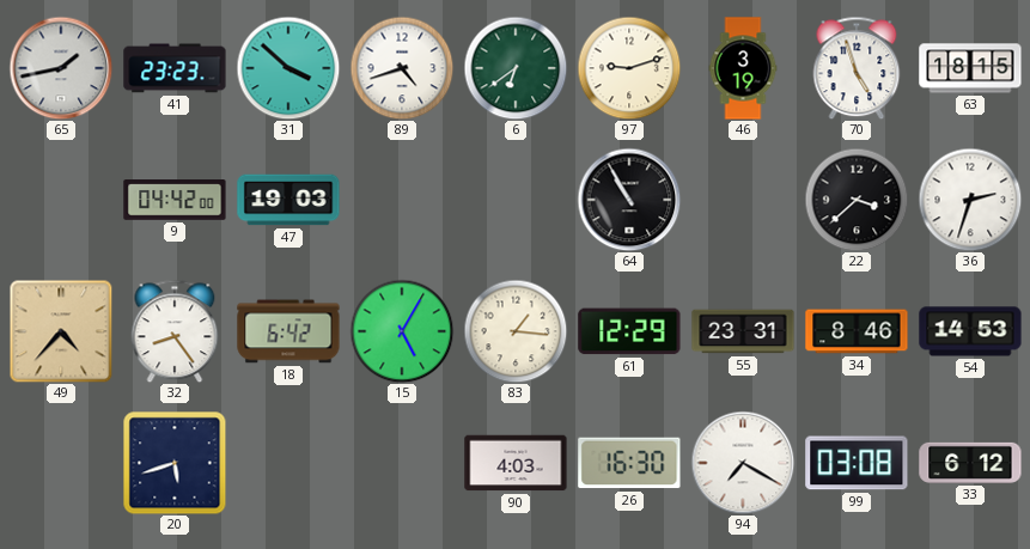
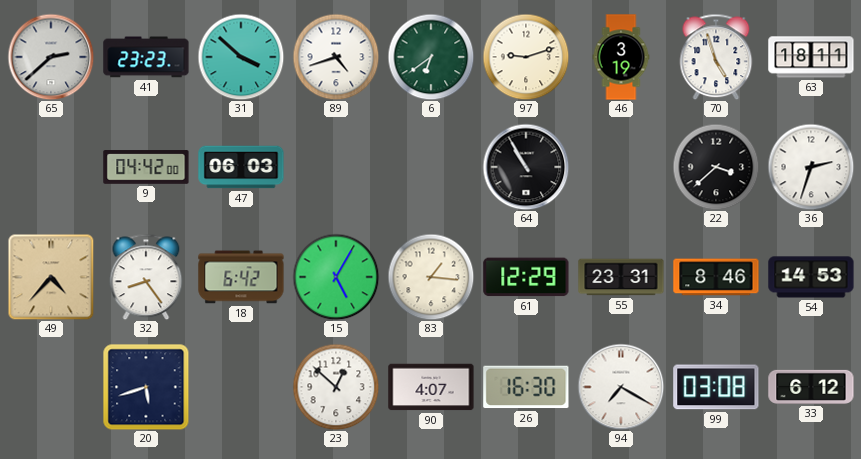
65: 1:43 -> 2:38
63: 18:15 -> 18:11
47: 19:03 -> 06:03
23: none -> 12:52
90: 4:03 -> 4:07
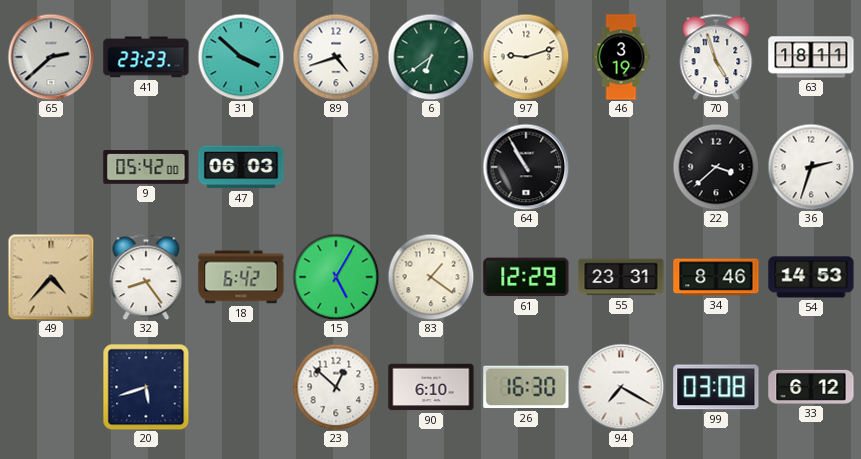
9: 04:42 -> 05:42
83: 1:16 -> 1:21
90: 4:07 -> 6:10
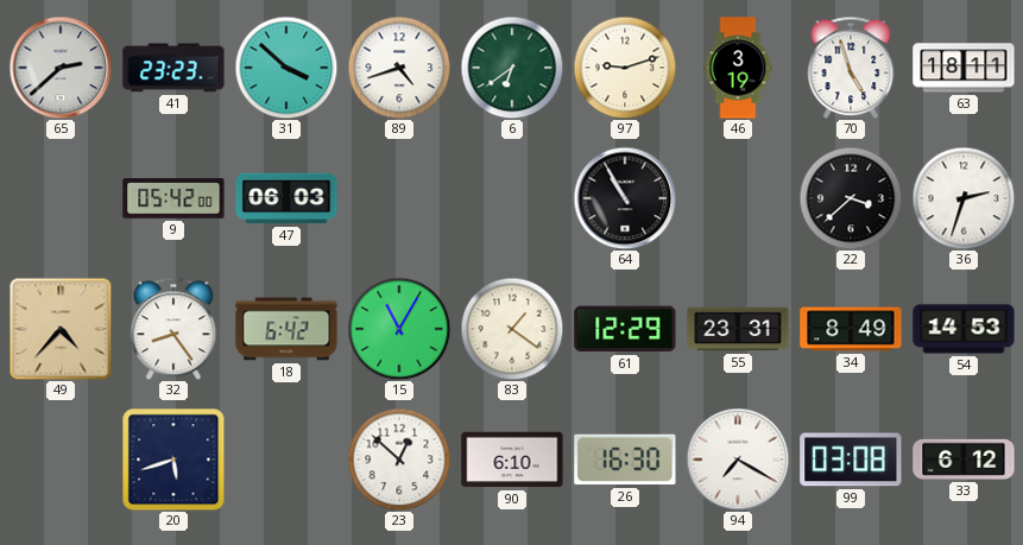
15: 5:05 -> 11:05
34: 8:46 -> 8:49
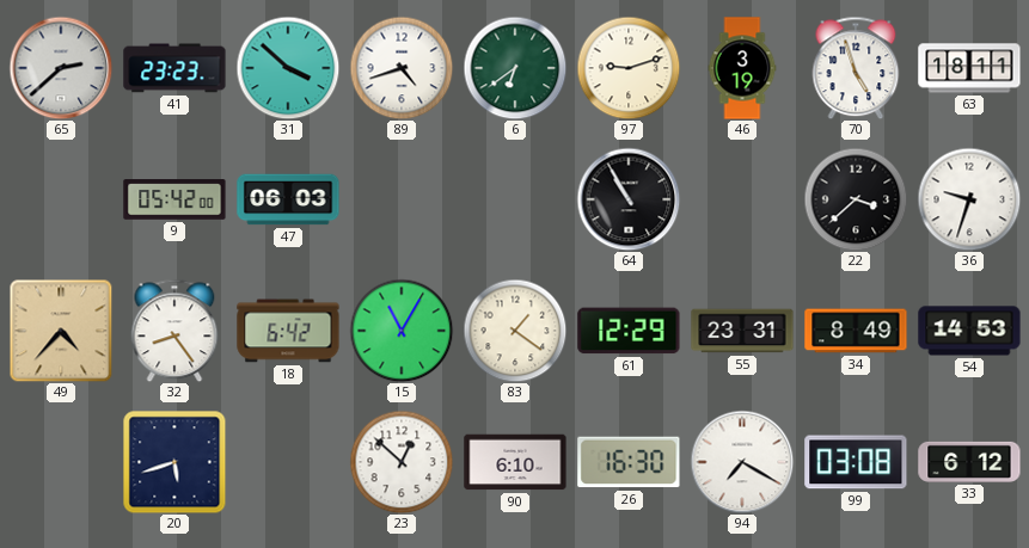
36: 2:33 -> 9:33
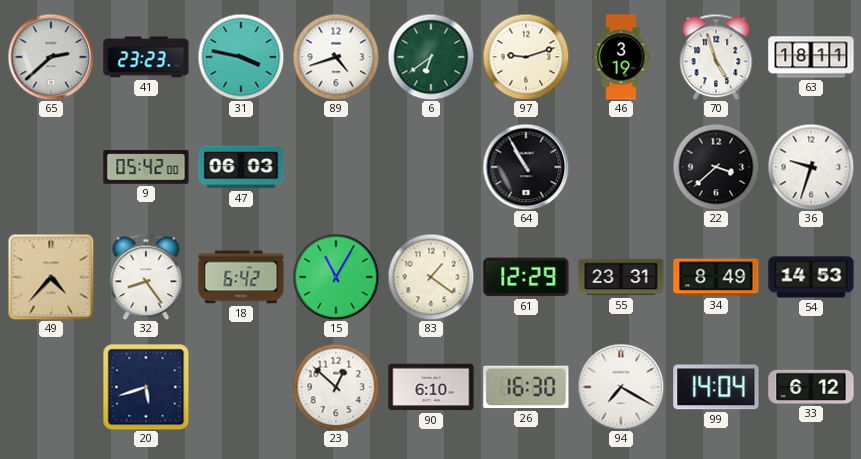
31: 3:52 -> 3:47
99: 03:08 -> 14:04
